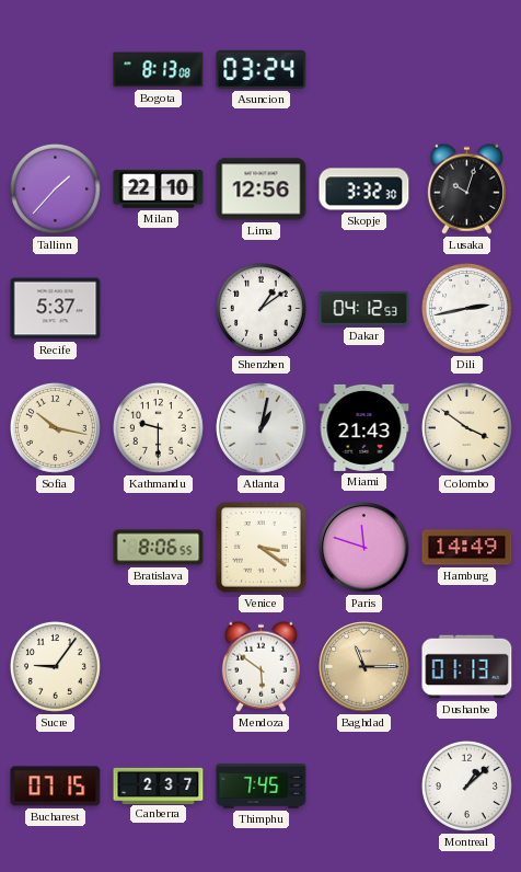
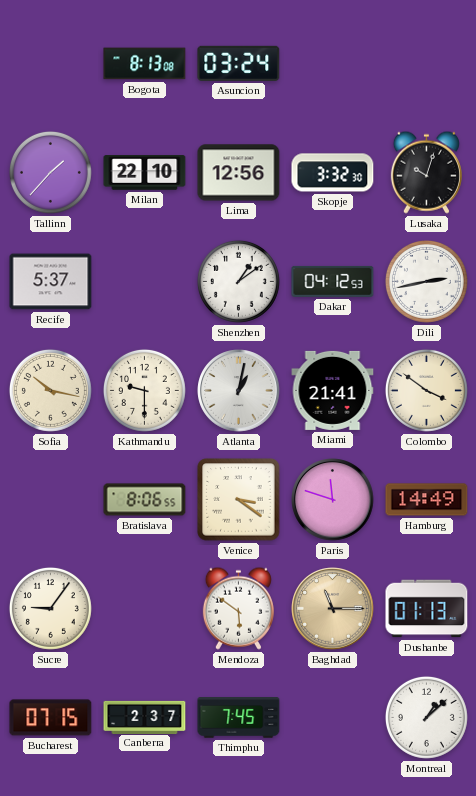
Miami: 21:43 -> 21:41
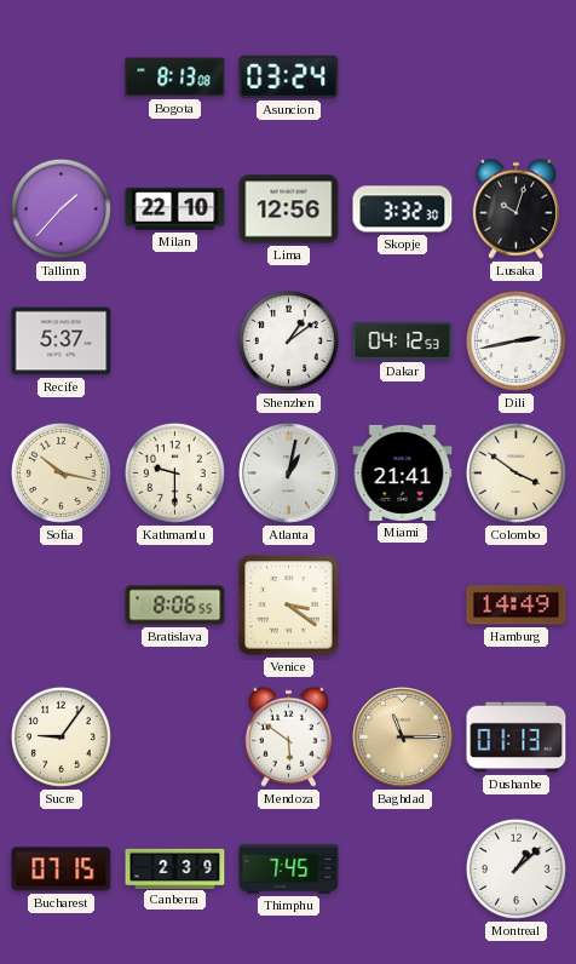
Paris: 11:48 -> none
Canberra: 2:37 -> 2:39
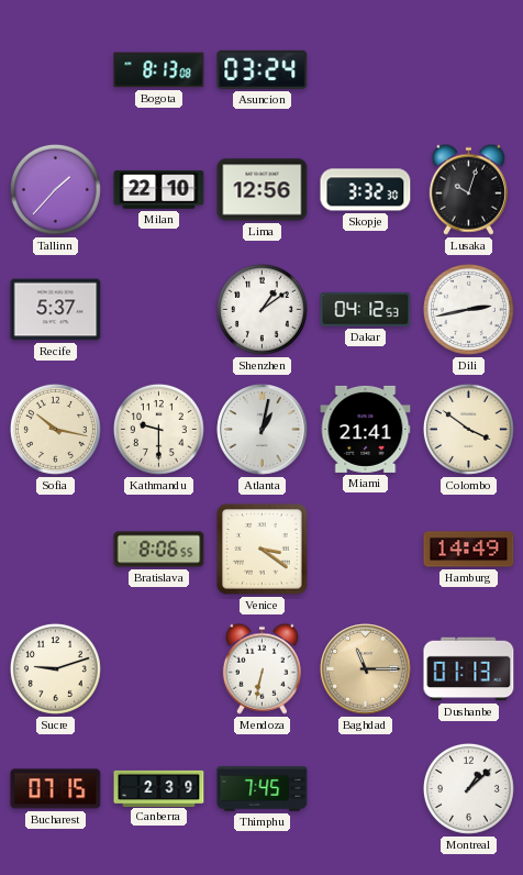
Sucre: 9:06 -> 9:12
Mendoza: 5:51 -> 6:32
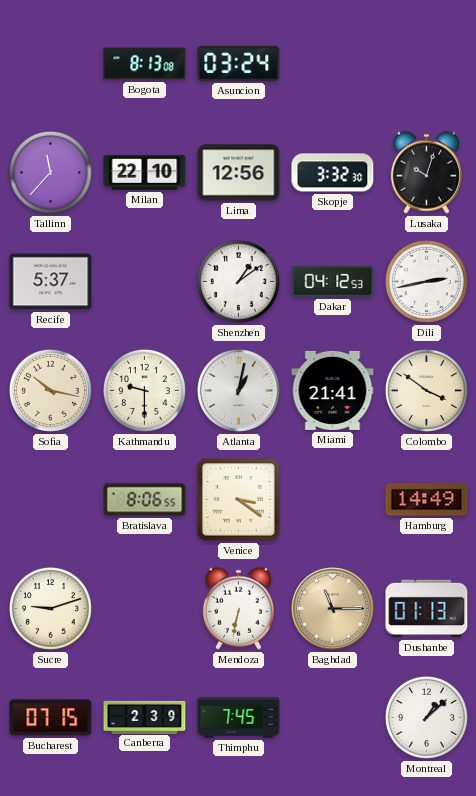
Tallinn: 1:37 -> 11:37
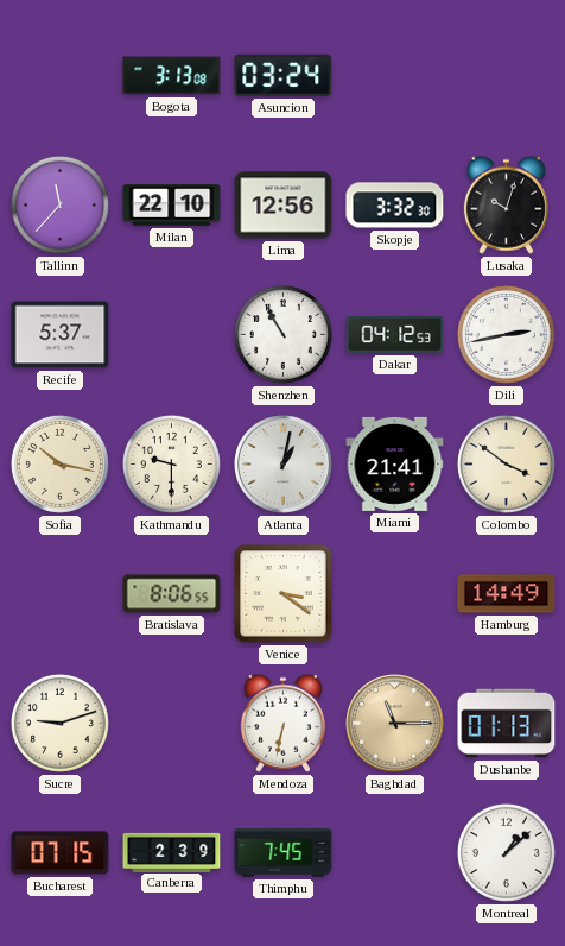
Bogota: 8:13 -> 3:13
Shenzhen: 1:09 -> 10:55
